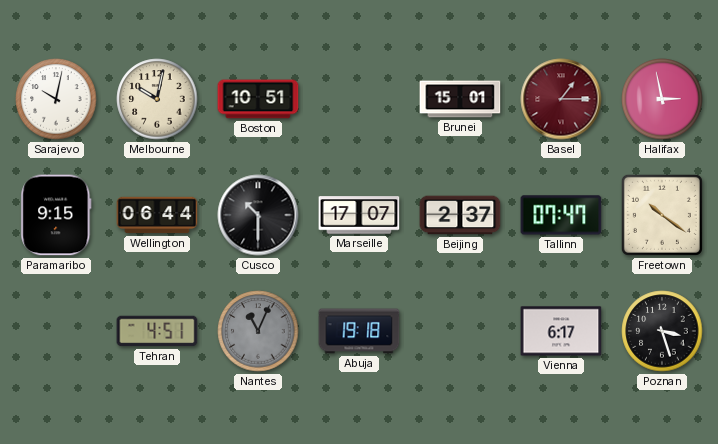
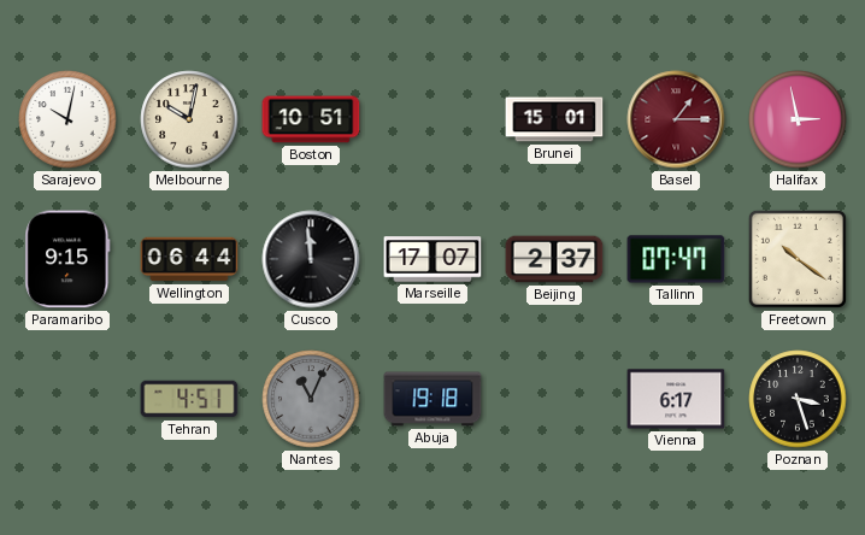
Cusco: 10:30 -> 11:59
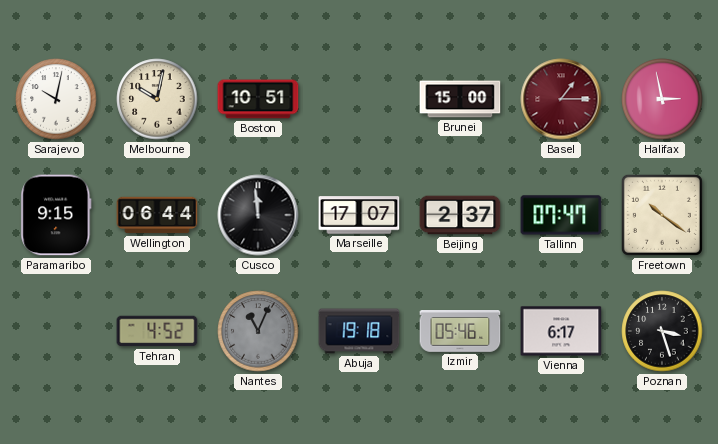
Brunei: 15:01 -> 15:00
Tehran: 4:51 -> 4:52
Izmir: none -> 05:46
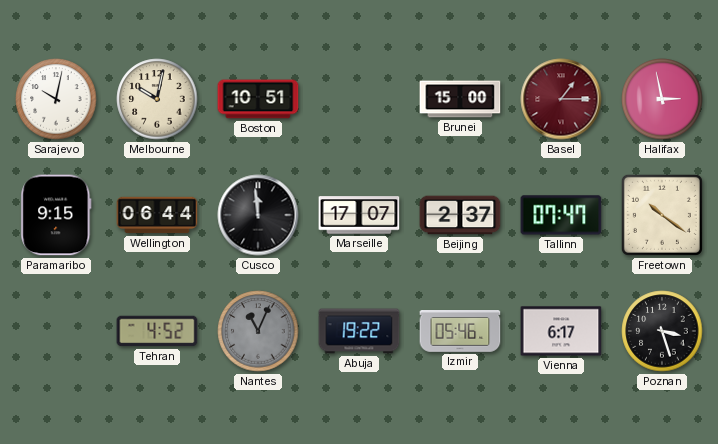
Abuja: 19:18 -> 19:22
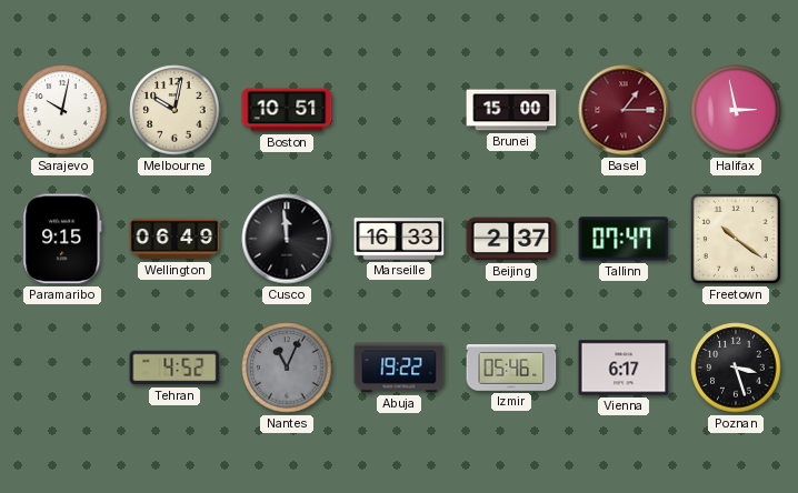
Wellington: 06:44 -> 06:49
Marseille: 17:07 -> 16:33
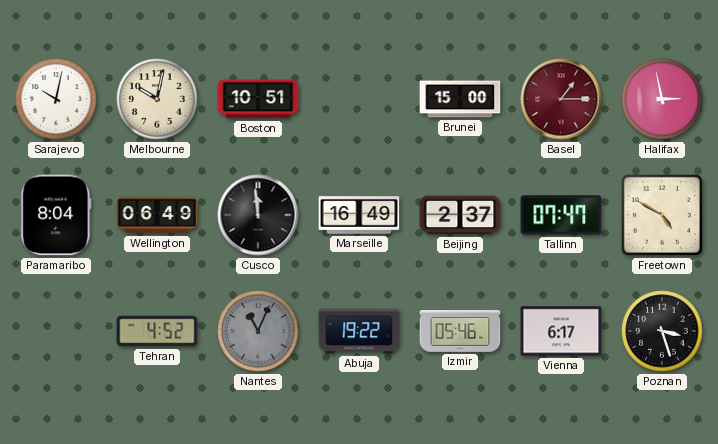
Paramaribo: 9:15 -> 8:04
Marseille: 16:33 -> 16:49
Freetown: 10:21 -> 4:50
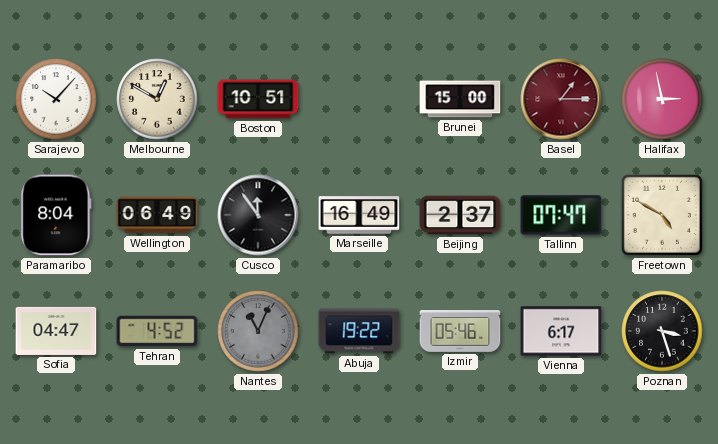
Sarajevo: 10:02 -> 10:07
Melbourne: 10:02 -> 12:50
Cusco: 11:59 -> 11:54
Sofia: none -> 04:47
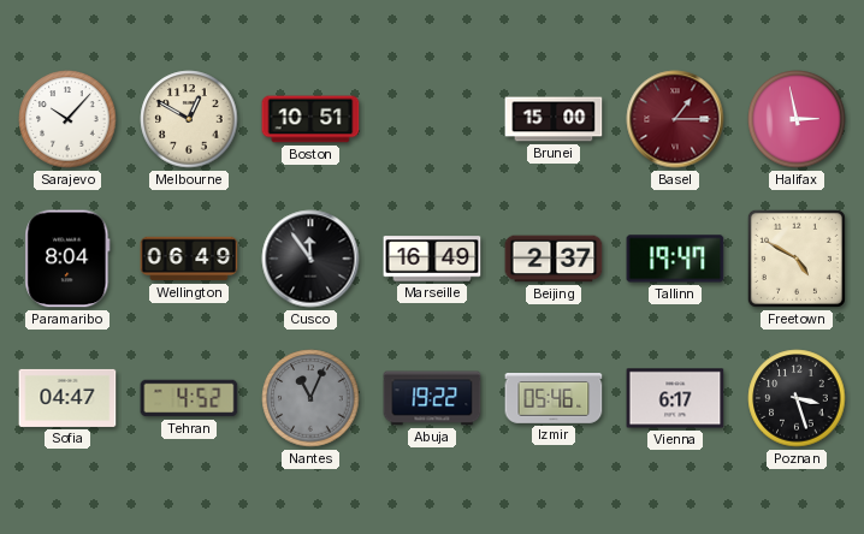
Tallinn: 07:47 -> 19:47
